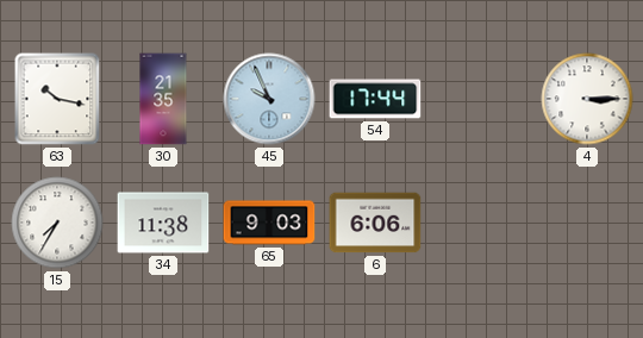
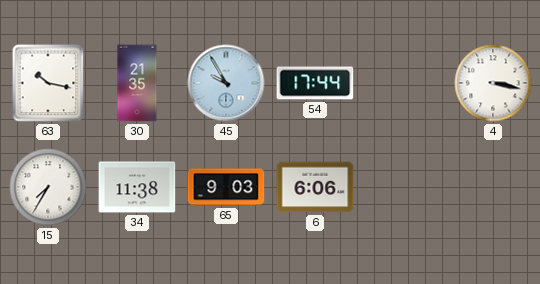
45: 9:56 -> 9:55
4: 3:15 -> 3:17
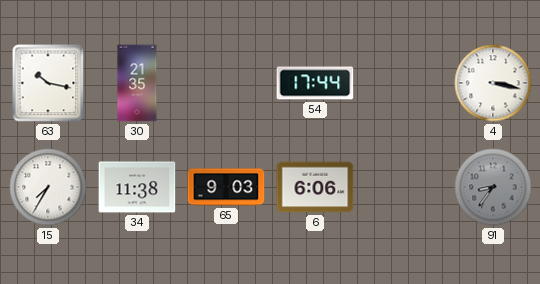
45: 9:55 -> none
91: none -> 8:36
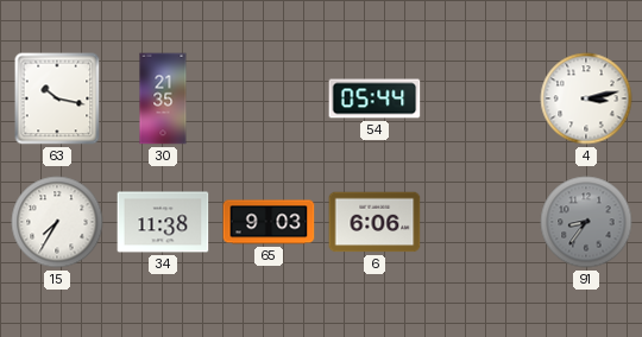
54: 17:44 -> 05:44
4: 3:17 -> 3:13
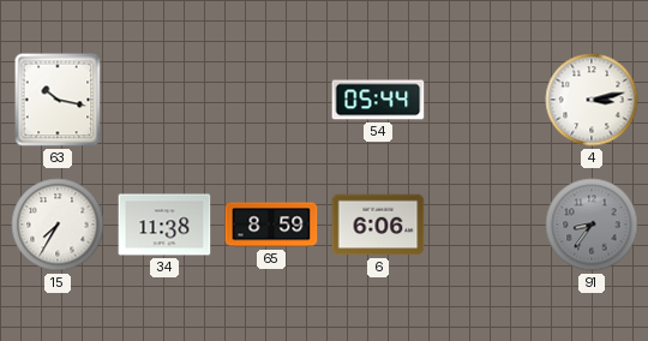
30: 21:35 -> none
65: 9:03 -> 8:59
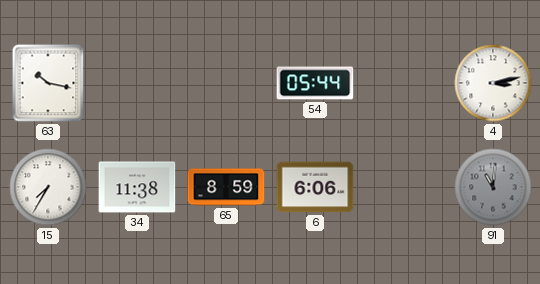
91: 8:36 -> 11:01
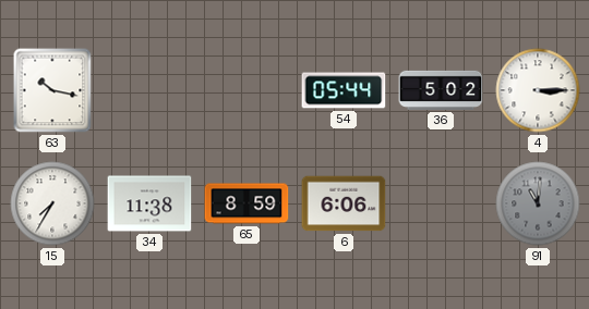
36: none -> 5:02
4: 3:13 -> 3:15
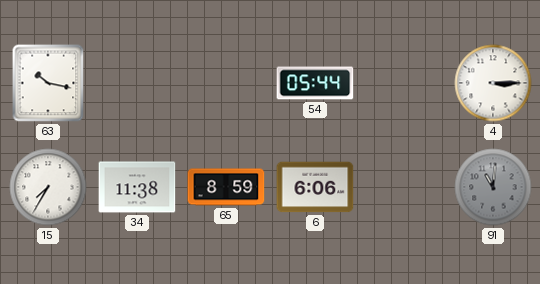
36: 5:02 -> none
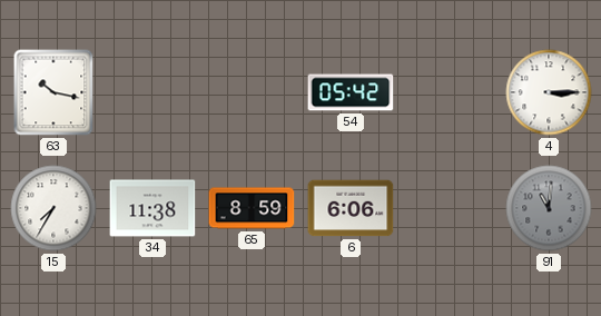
54: 05:44 -> 05:42
